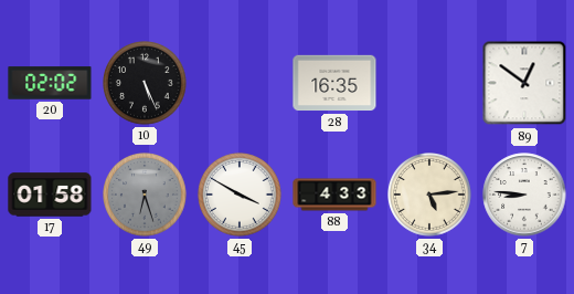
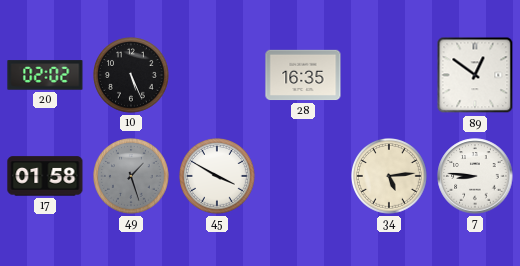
49: 6:27 -> 1:27
88: 4:33 -> none
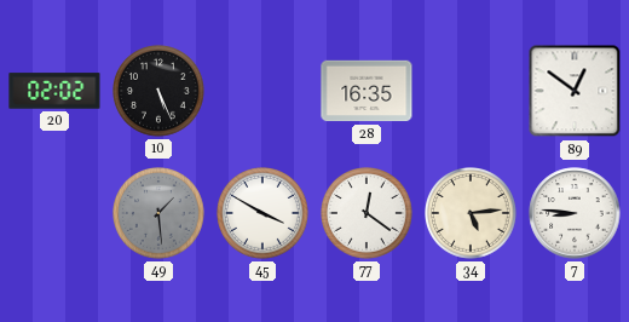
17: 01:58 -> none
49: 1:27 -> 1:29
77: none -> 12:21
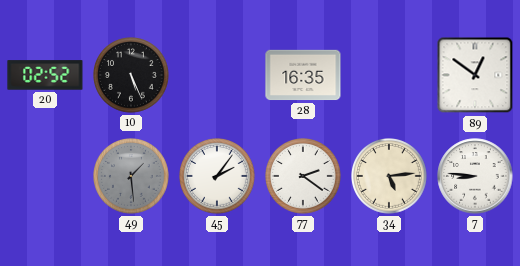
20: 02:02 -> 02:52
45: 3:50 -> 2:06
77: 12:21 -> 2:21
